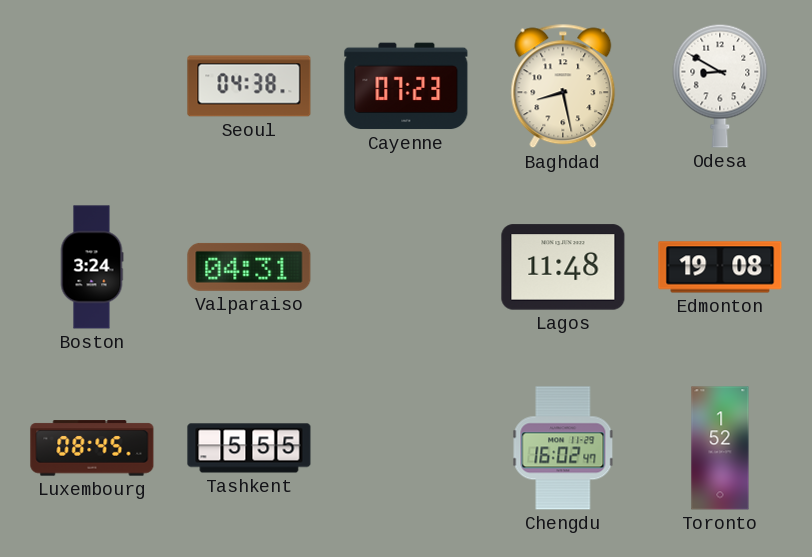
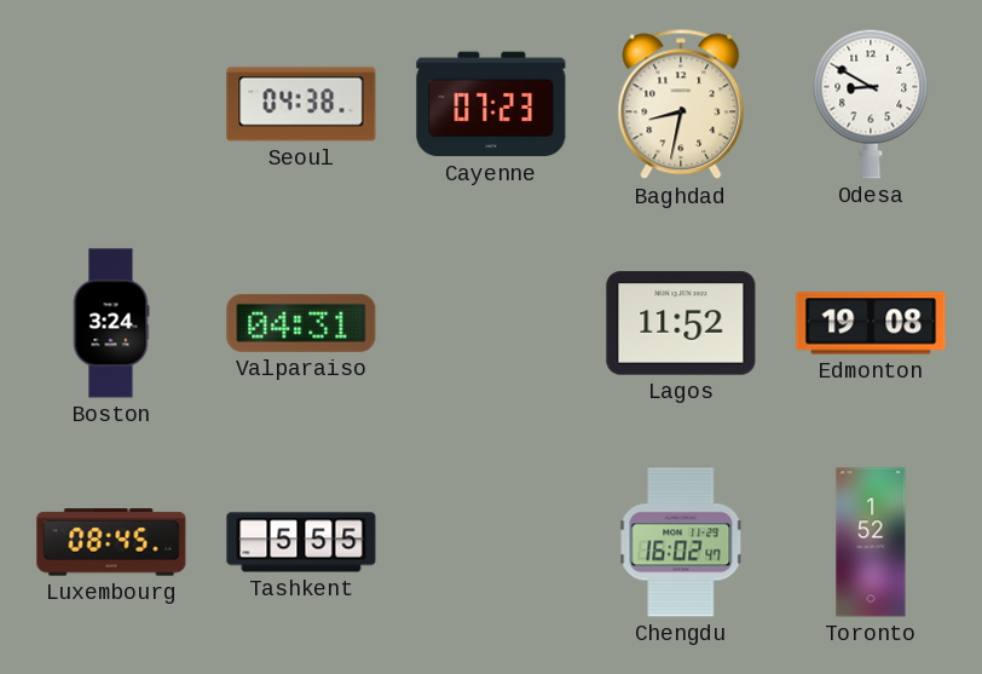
Baghdad: 8:28 -> 8:32
Lagos: 11:48 -> 11:52
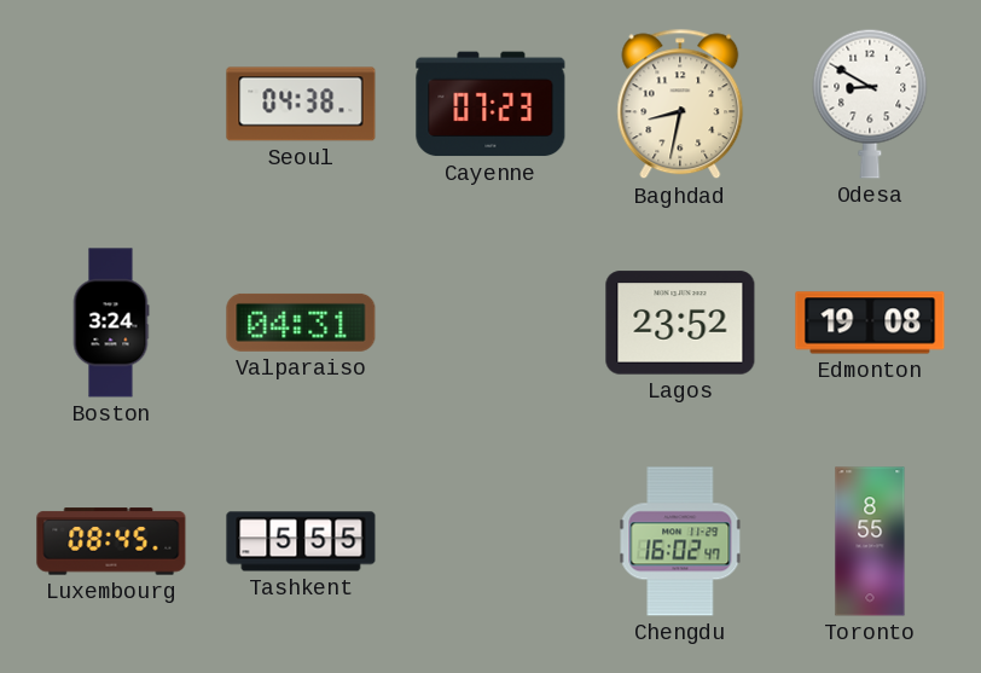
Lagos: 11:52 -> 23:52
Toronto: 1:52 -> 8:55
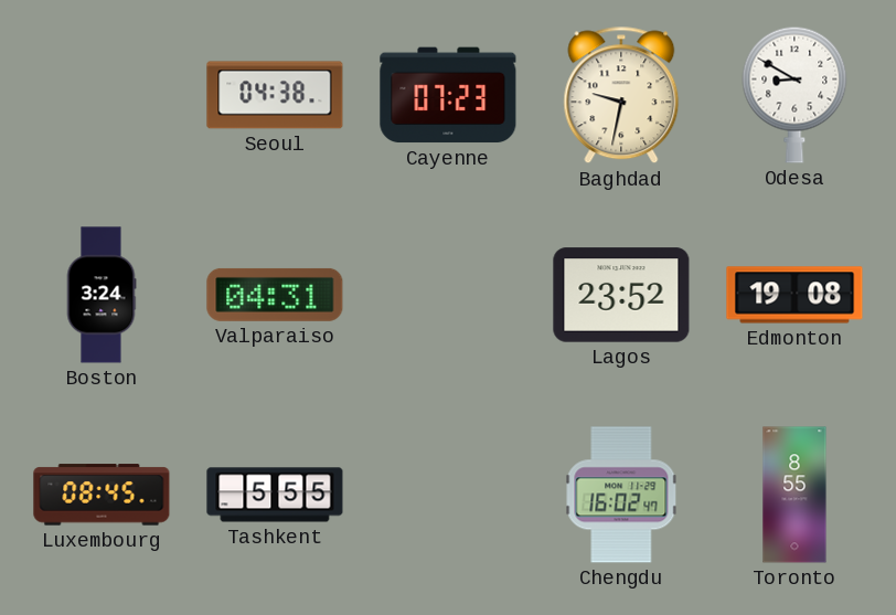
Baghdad: 8:32 -> 9:32
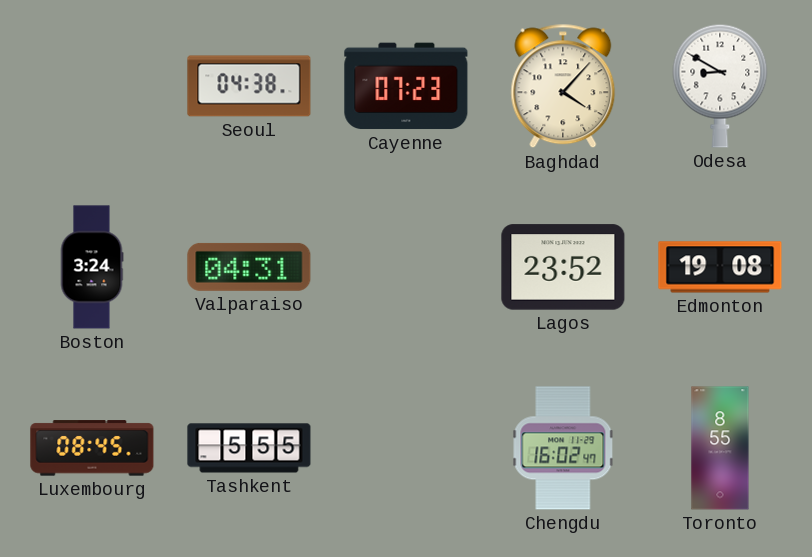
Baghdad: 9:32 -> 4:07
